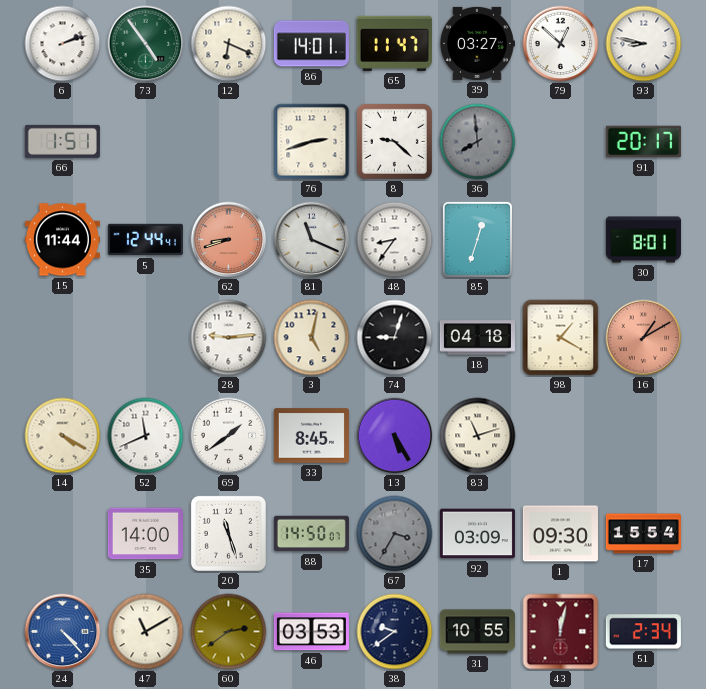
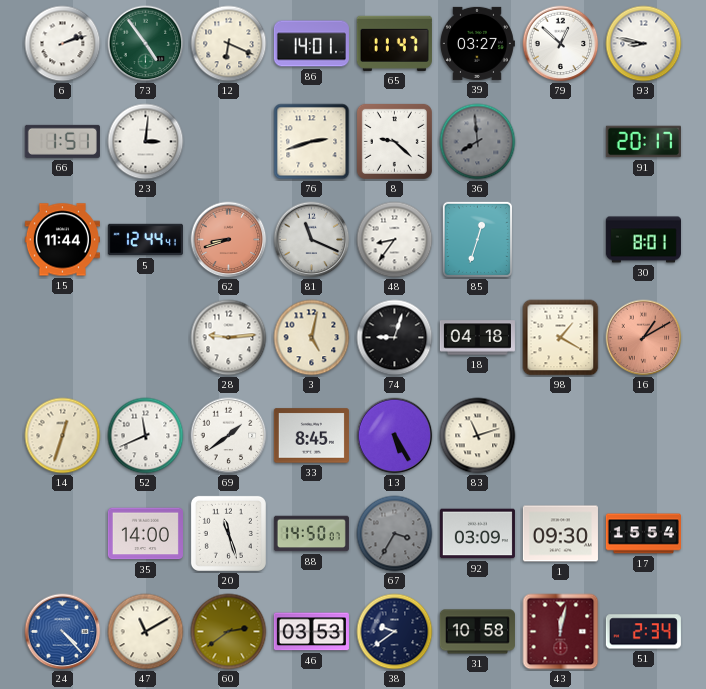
23: none -> 3:01
14: 4:20 -> 12:33
31: 10:55 -> 10:58
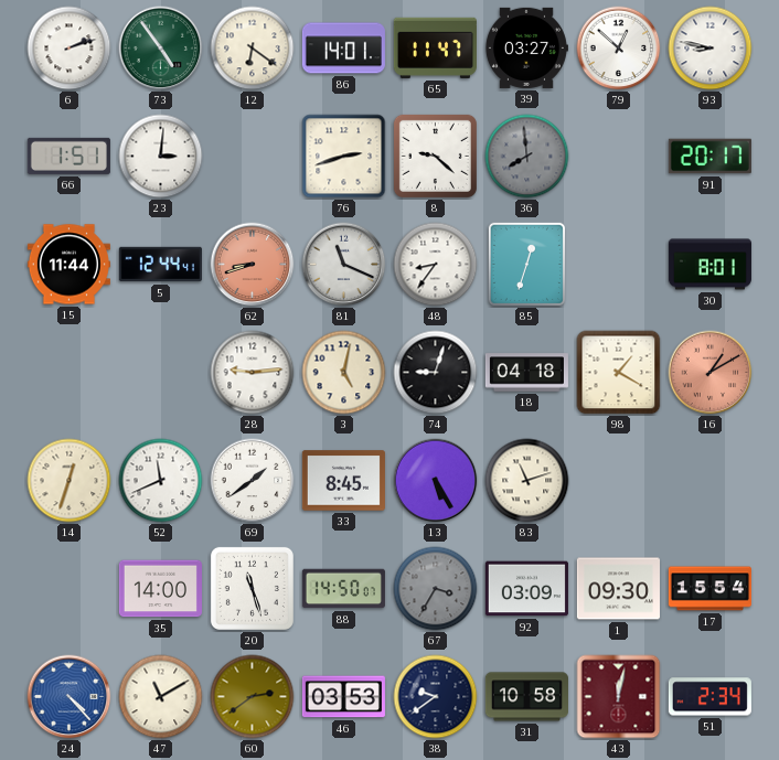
12: 6:19 -> 6:21
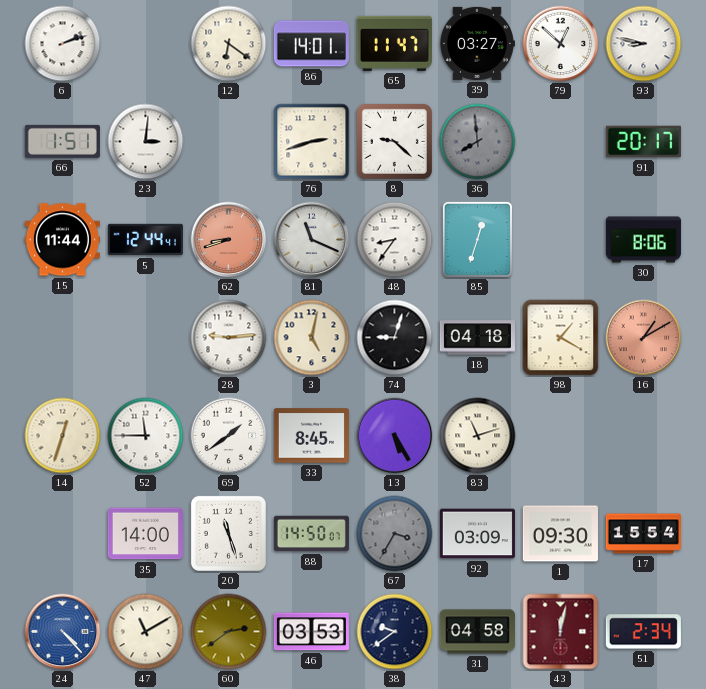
73: 4:54 -> none
30: 8:01 -> 8:06
52: 11:41 -> 11:45
31: 10:58 -> 04:58
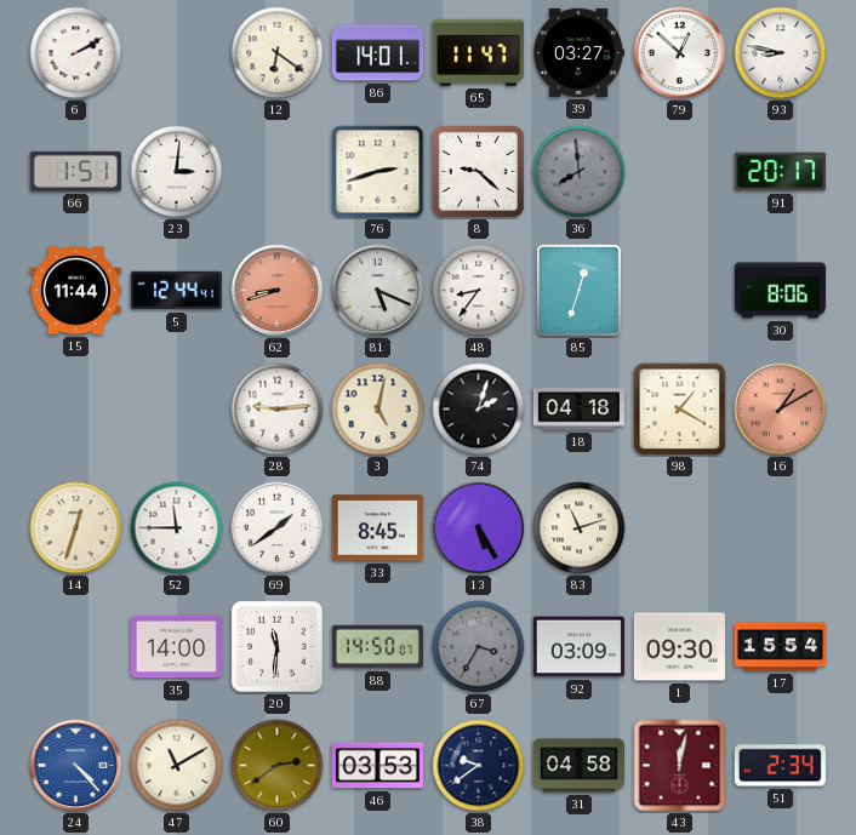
6: 2:12 -> 2:10
81: 11:19 -> 5:19
74: 9:03 -> 2:03
20: 11:27 -> 11:31
